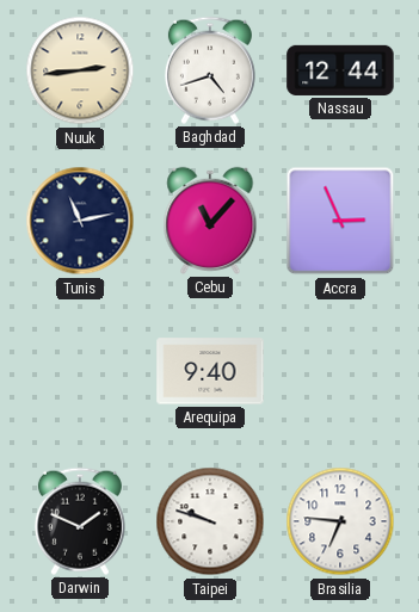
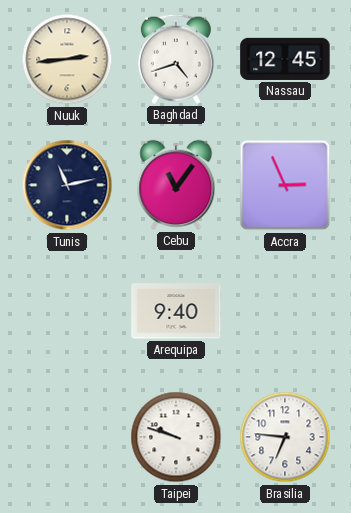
Nassau: 12:44 -> 12:45
Cebu: 11:07 -> 11:06
Darwin: 1:49 -> none
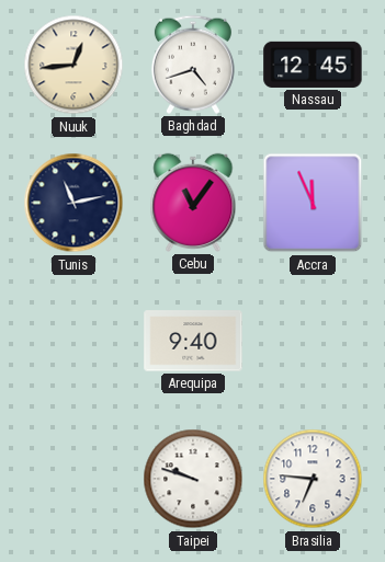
Nuuk: 2:44 -> 12:44
Accra: 2:56 -> 11:56
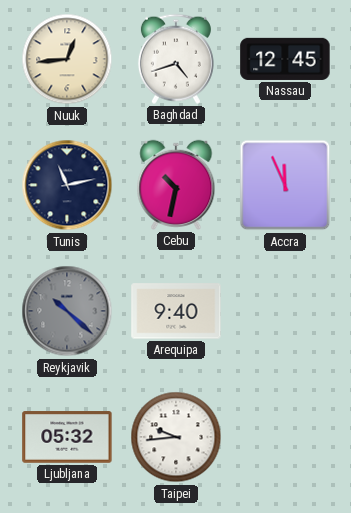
Cebu: 11:06 -> 10:32
Reykjavik: none -> 10:22
Ljubljana: none -> 05:32
Taipei: 9:48 -> 9:44
Brasilia: 6:46 -> none
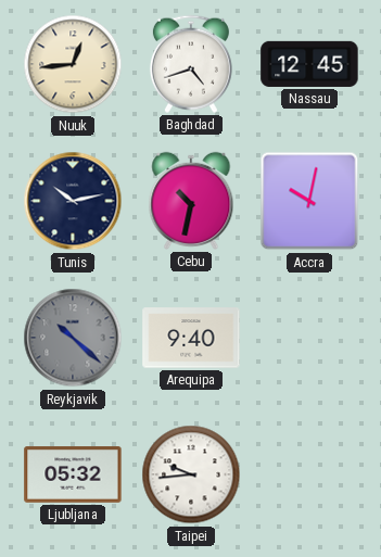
Tunis: 11:13 -> 10:13
Accra: 11:56 -> 10:02
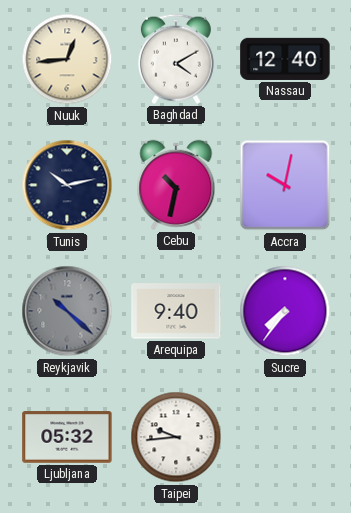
Baghdad: 4:42 -> 4:10
Nassau: 12:45 -> 12:40
Sucre: none -> 7:36
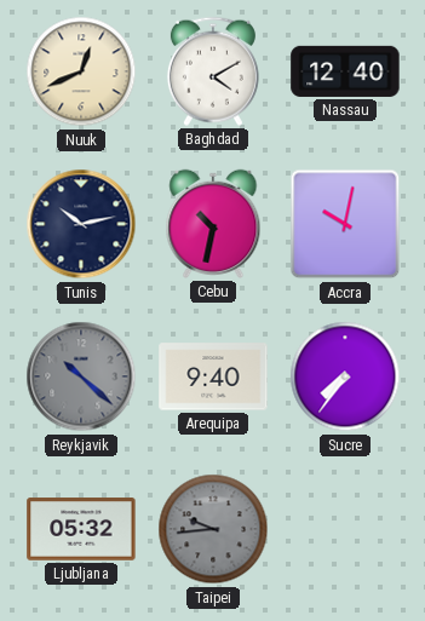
Nuuk: 12:44 -> 12:41
Taipei dial: white -> grey
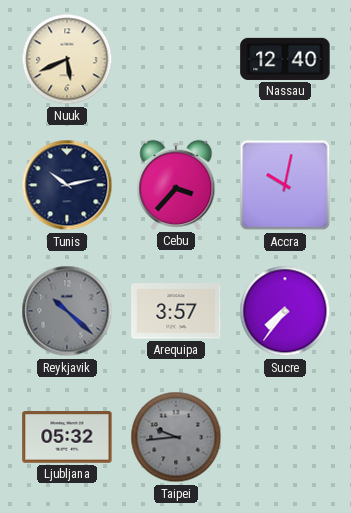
Nuuk: 12:41 -> 5:41
Baghdad: 4:10 -> none
Cebu: 10:32 -> 3:37
Arequipa: 9:40 -> 3:57
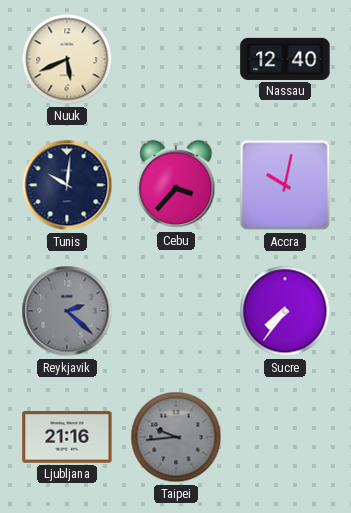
Tunis: 10:13 -> 10:01
Reykjavik: 10:22 -> 2:22
Arequipa: 3:57 -> none
Ljubljana: 05:32 -> 21:16
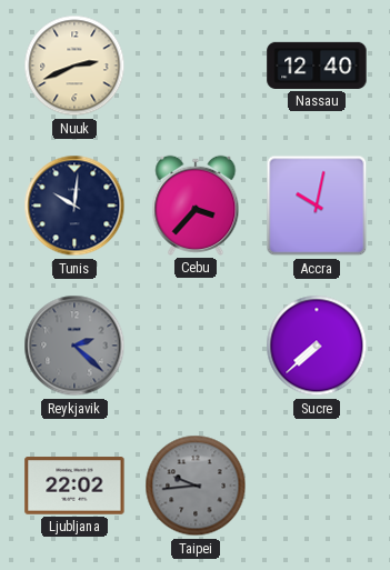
Nuuk: 5:41 -> 2:41
Sucre: 7:36 -> 7:38
Ljubljana: 21:16 -> 22:02
